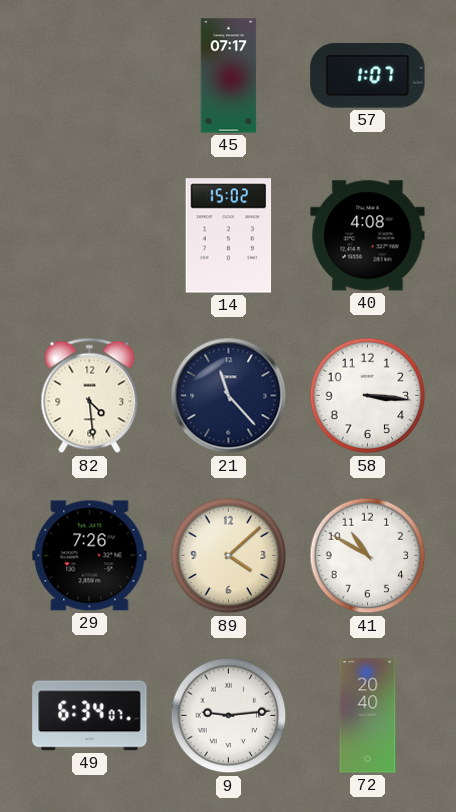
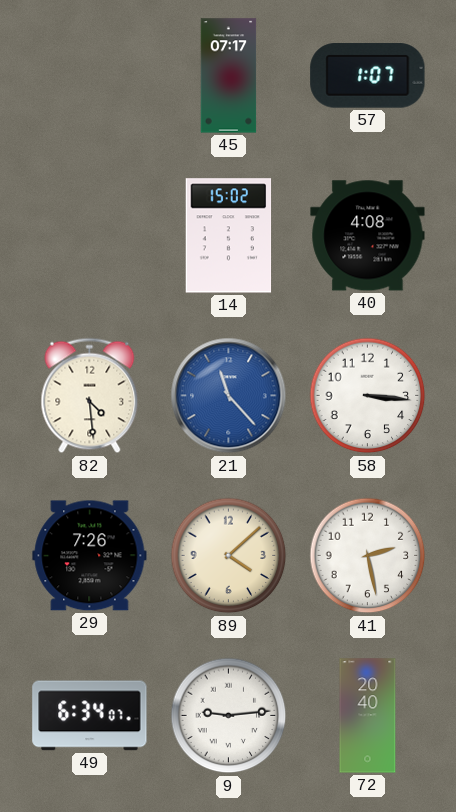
21 dial: navy -> blue
41: 10:50 -> 2:28
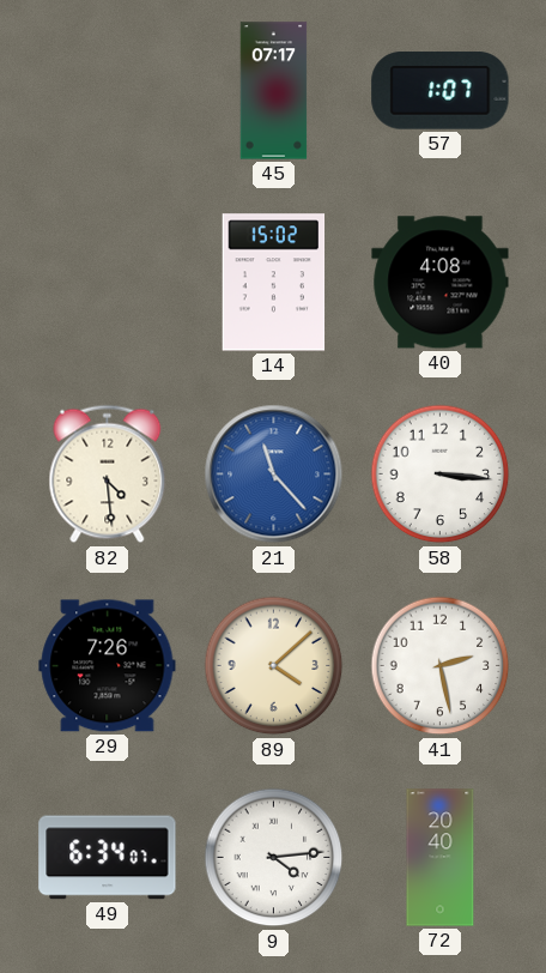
9: 9:14 -> 4:14
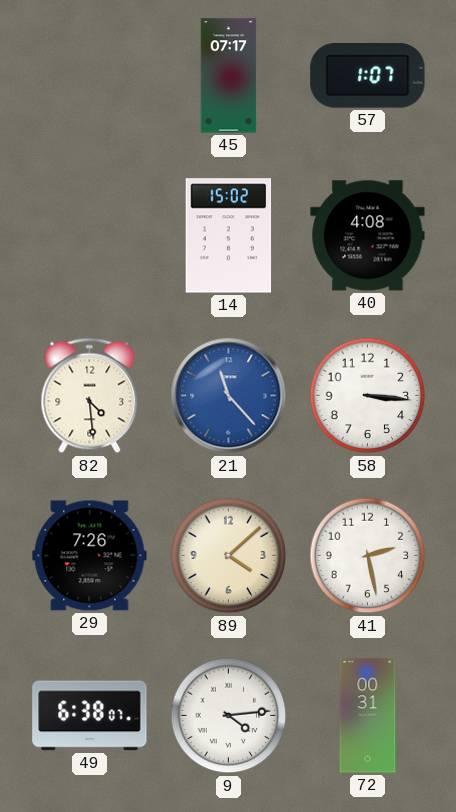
49: 6:34 -> 6:38
72: 20:40 -> 00:31
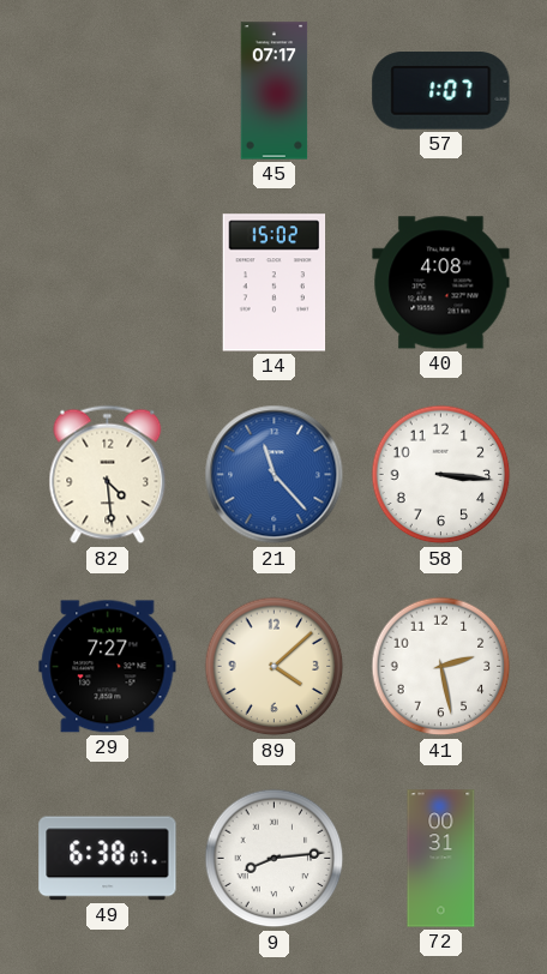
29: 7:26 -> 7:27
9: 4:14 -> 8:14
